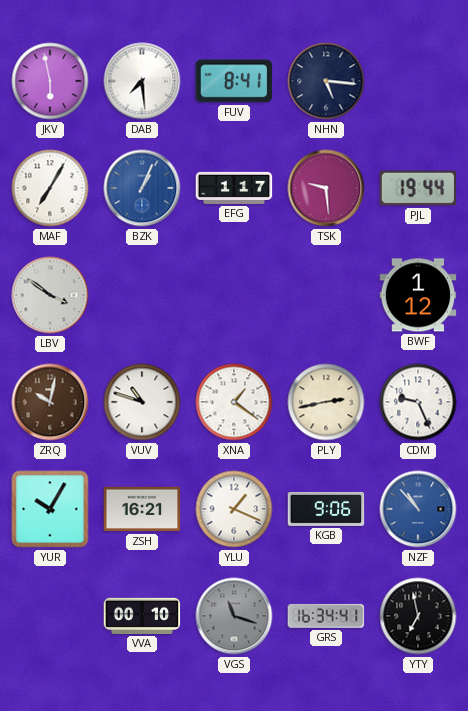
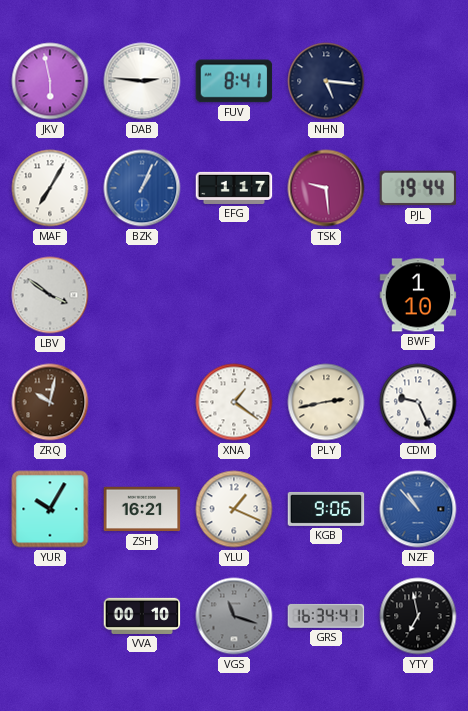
DAB: 7:29 -> 2:46
BWF: 1:12 -> 1:10
VUV: 10:48 -> none
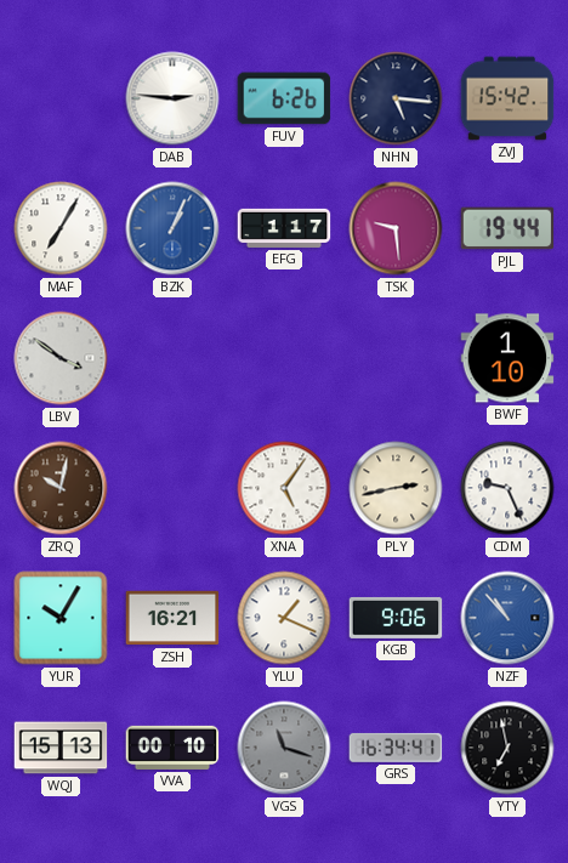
JKV: 5:58 -> none
FUV: 8:41 -> 6:26
ZVJ: none -> 15:42
XNA: 1:21 -> 5:06
WQJ: none -> 15:13
